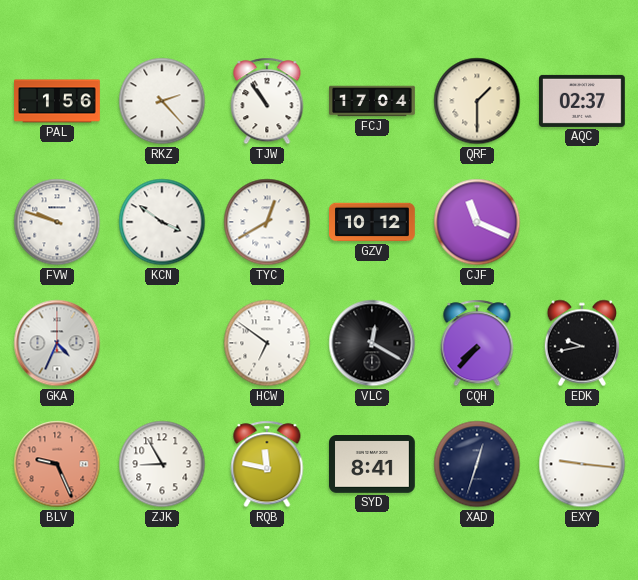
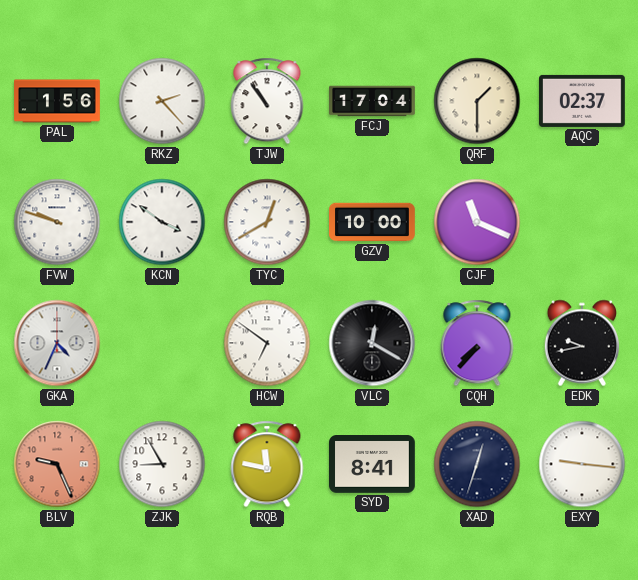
GZV: 10:12 -> 10:00
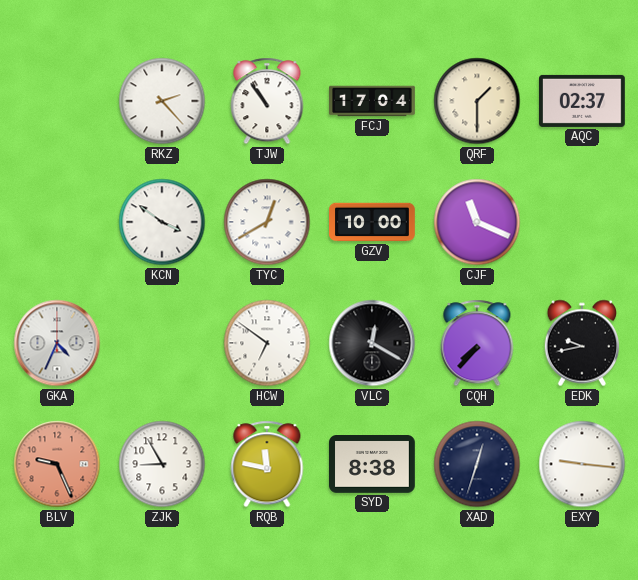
PAL: 1:56 -> none
FVW: 9:48 -> none
SYD: 8:41 -> 8:38
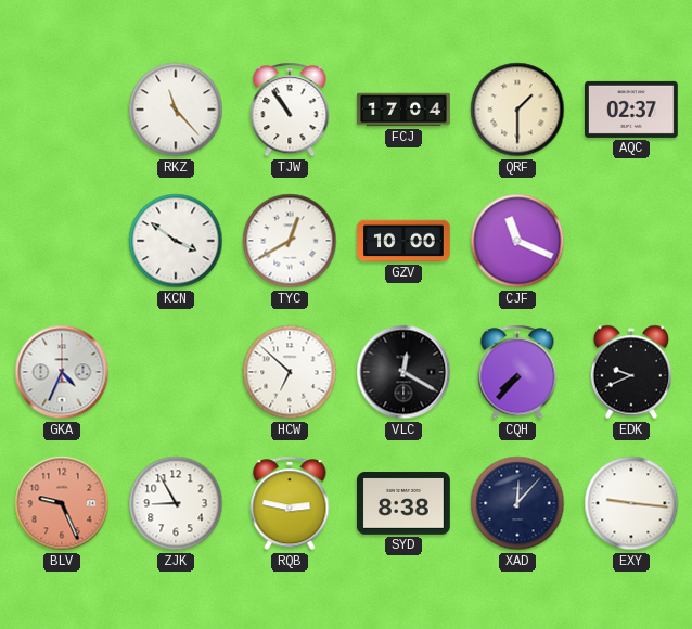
RKZ: 2:23 -> 11:23
HCW: 6:51 -> 6:52
EDK: 9:43 -> 9:41
RQB: 11:47 -> 2:47
XAD: 12:33 -> 12:07
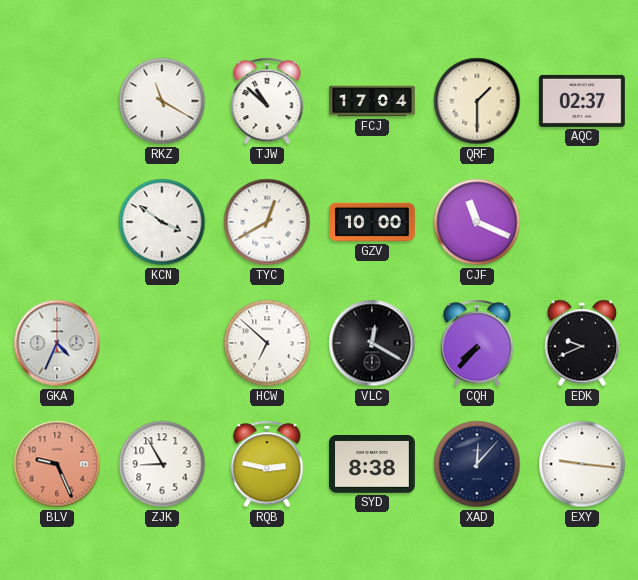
RKZ: 11:23 -> 11:20
TJW: 10:54 -> 10:52
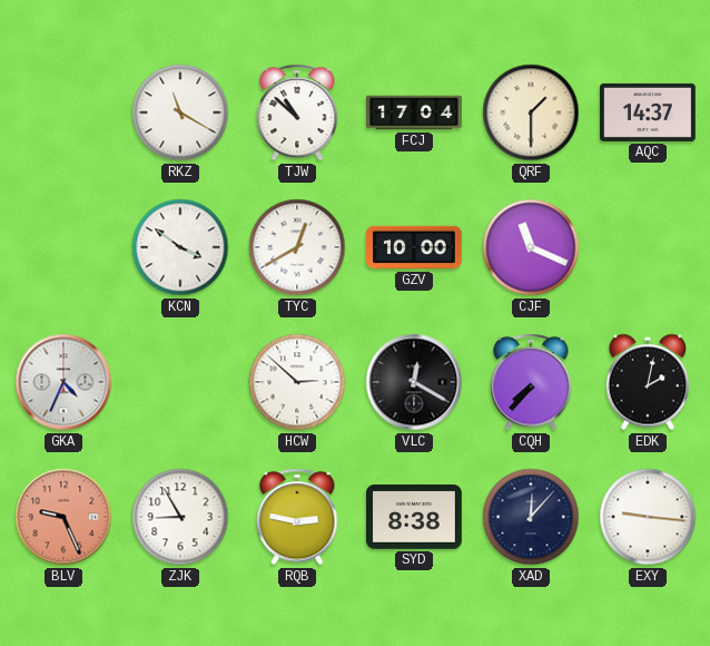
AQC: 02:37 -> 14:37
HCW: 6:52 -> 2:52
EDK: 9:41 -> 2:02
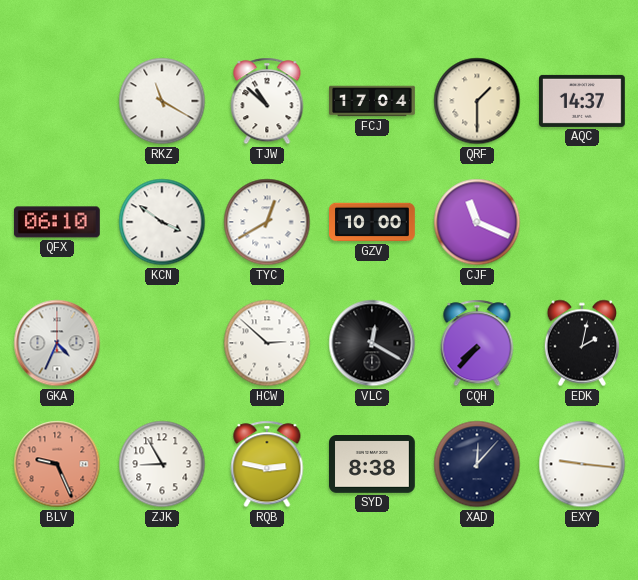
QFX: none -> 06:10
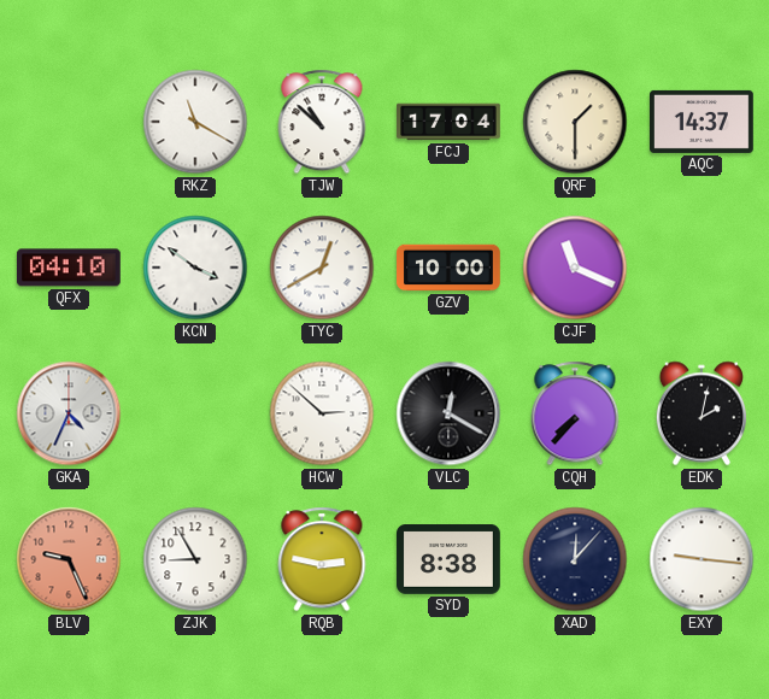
QFX: 06:10 -> 04:10
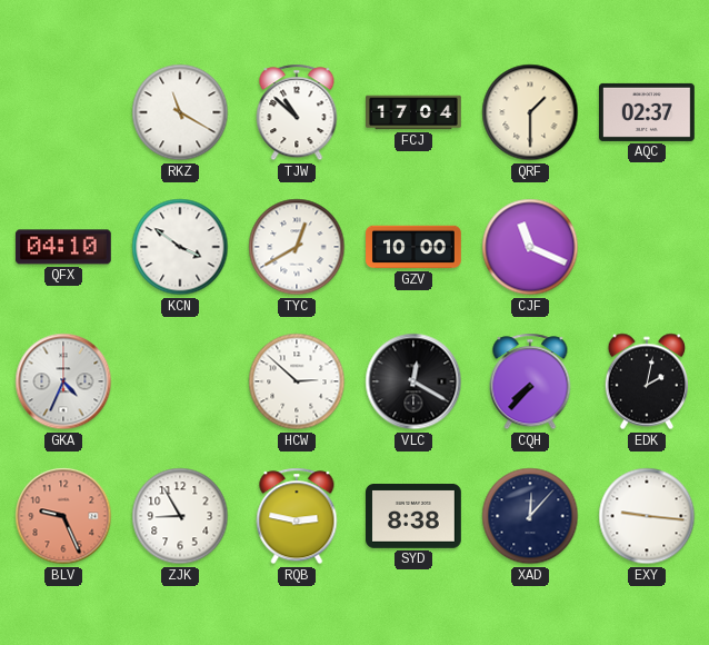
AQC: 14:37 -> 02:37
